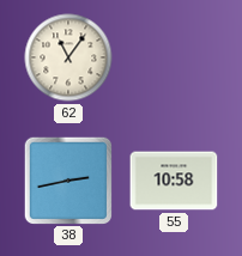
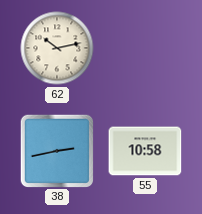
62: 11:06 -> 10:13
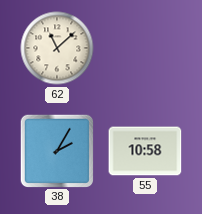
62: 10:13 -> 11:08
38: 2:43 -> 2:05
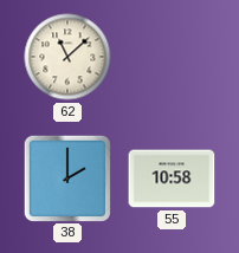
38: 2:05 -> 2:00
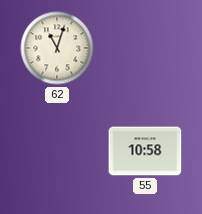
62: 11:08 -> 11:03
38: 2:00 -> none
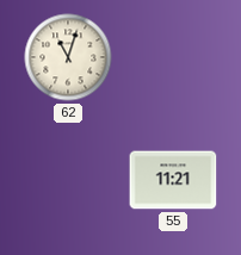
55: 10:58 -> 11:21
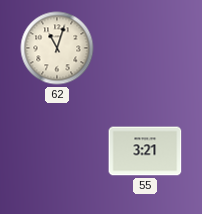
55: 11:21 -> 3:21
